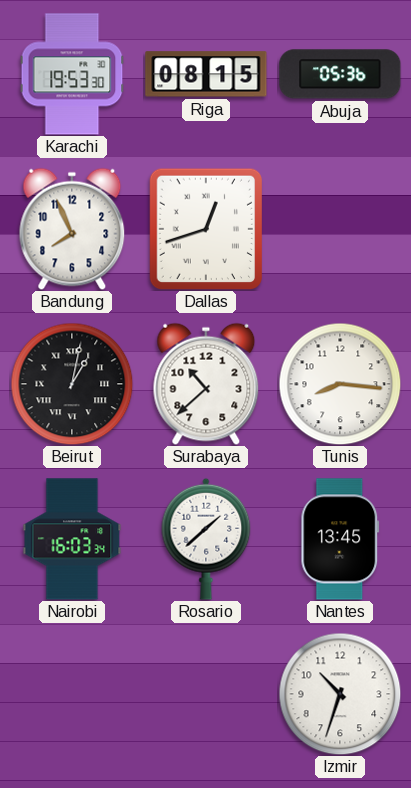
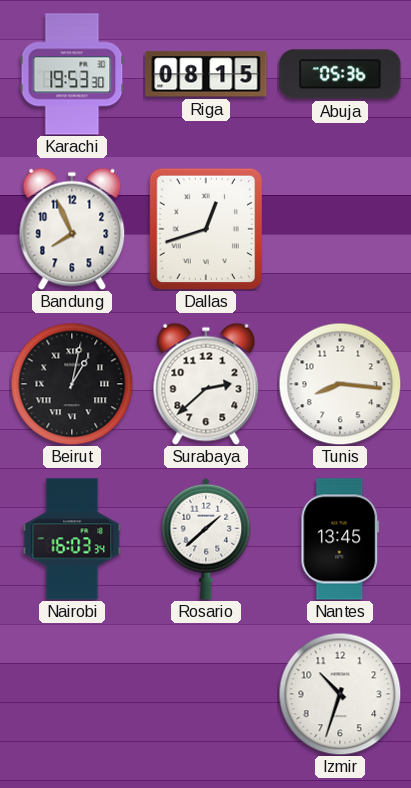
Surabaya: 10:38 -> 2:38
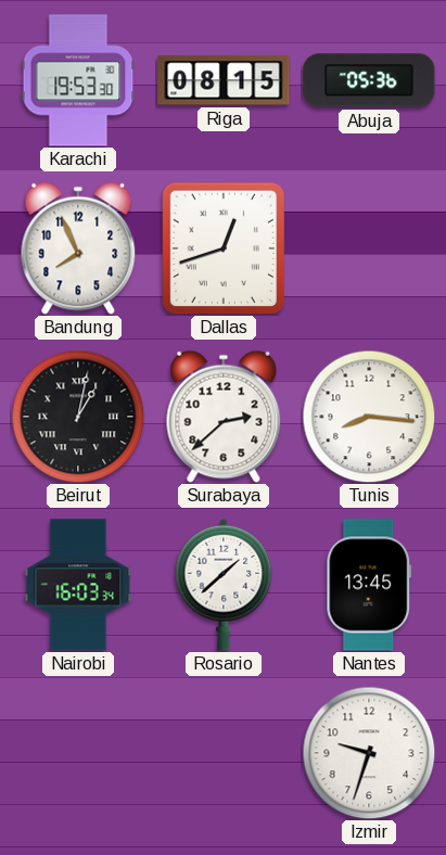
Izmir: 10:33 -> 9:33
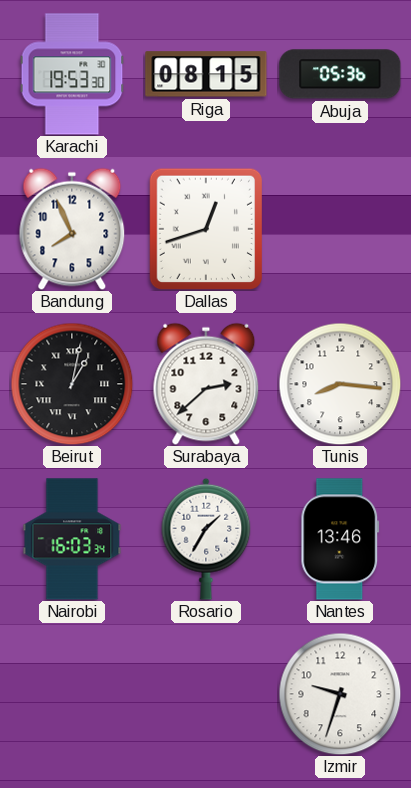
Rosario: 1:38 -> 1:35
Nantes: 13:45 -> 13:46
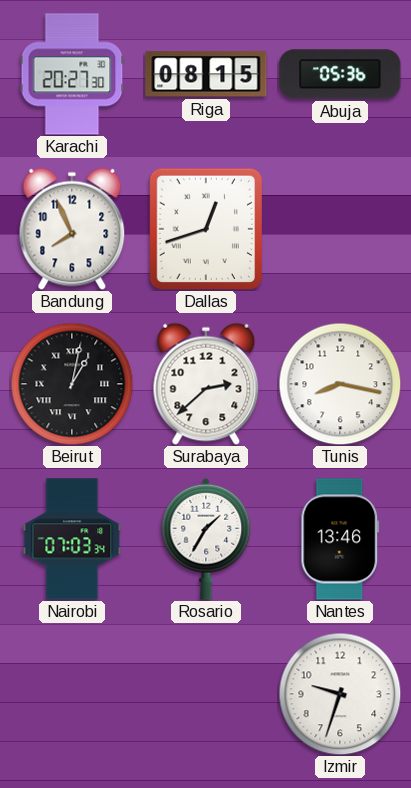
Karachi: 19:53 -> 20:27
Tunis: 8:16 -> 8:17
Nairobi: 16:03 -> 07:03
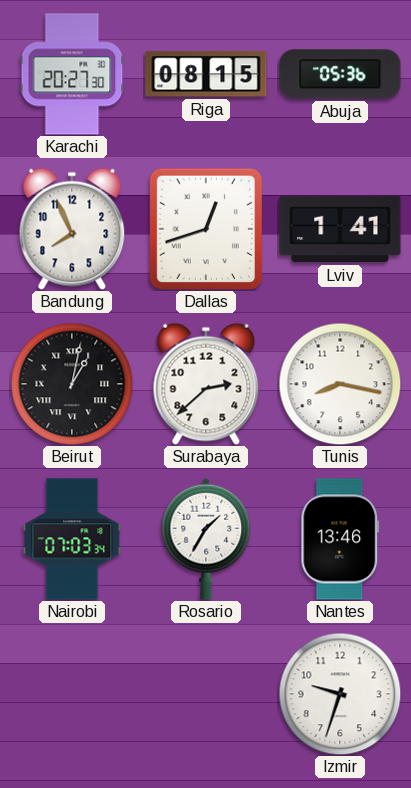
Lviv: none -> 1:41
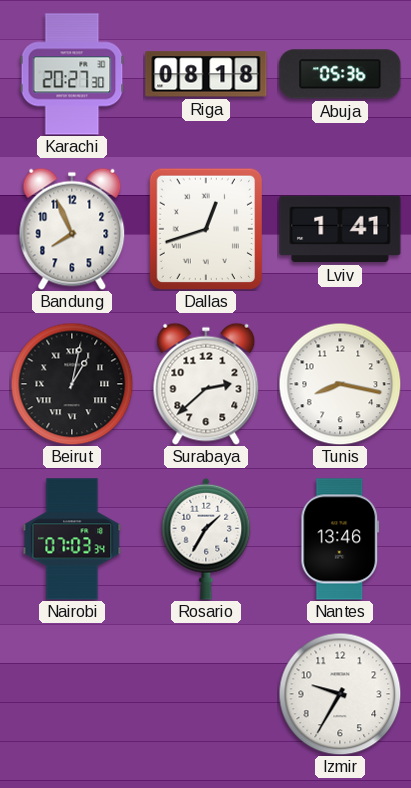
Riga: 08:15 -> 08:18
Izmir: 9:33 -> 9:35
